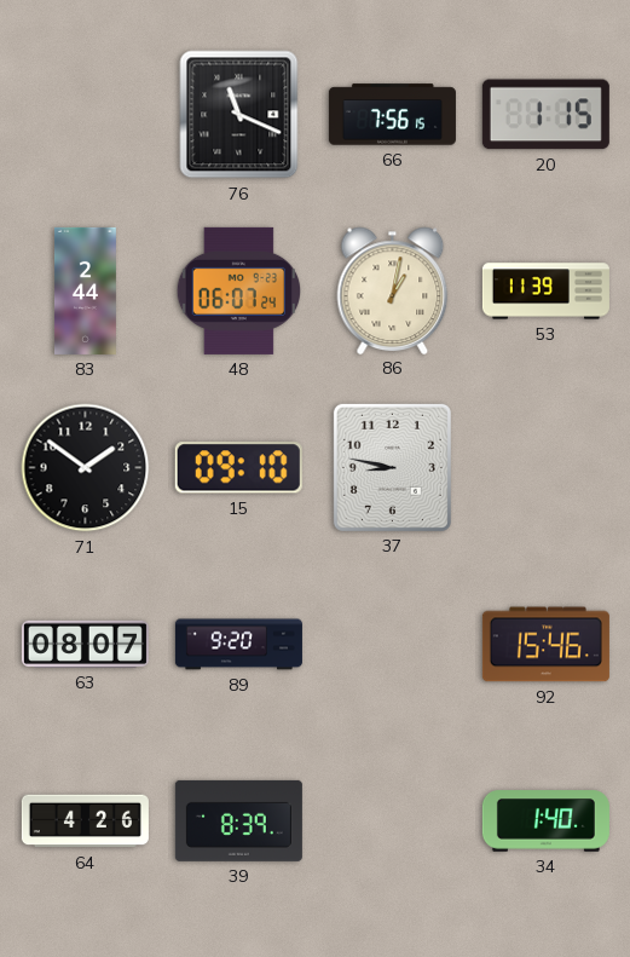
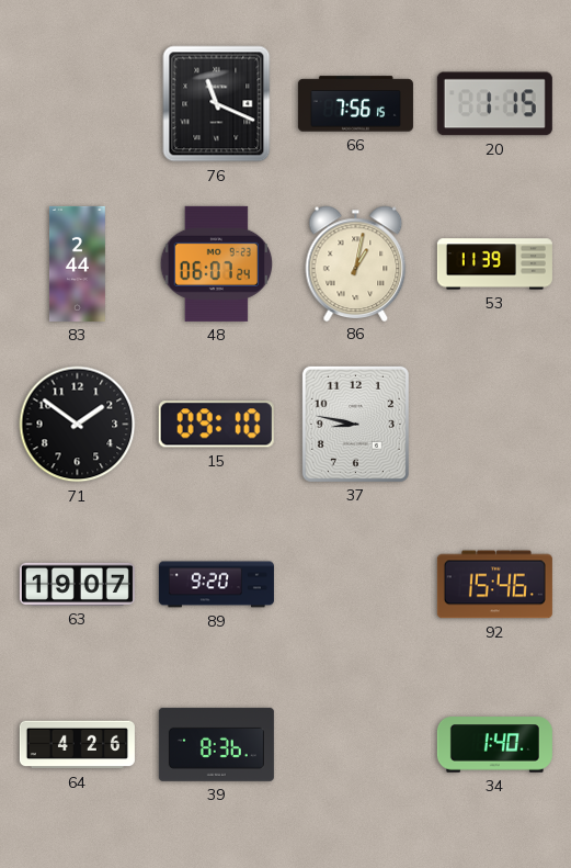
63: 08:07 -> 19:07
39: 8:39 -> 8:36
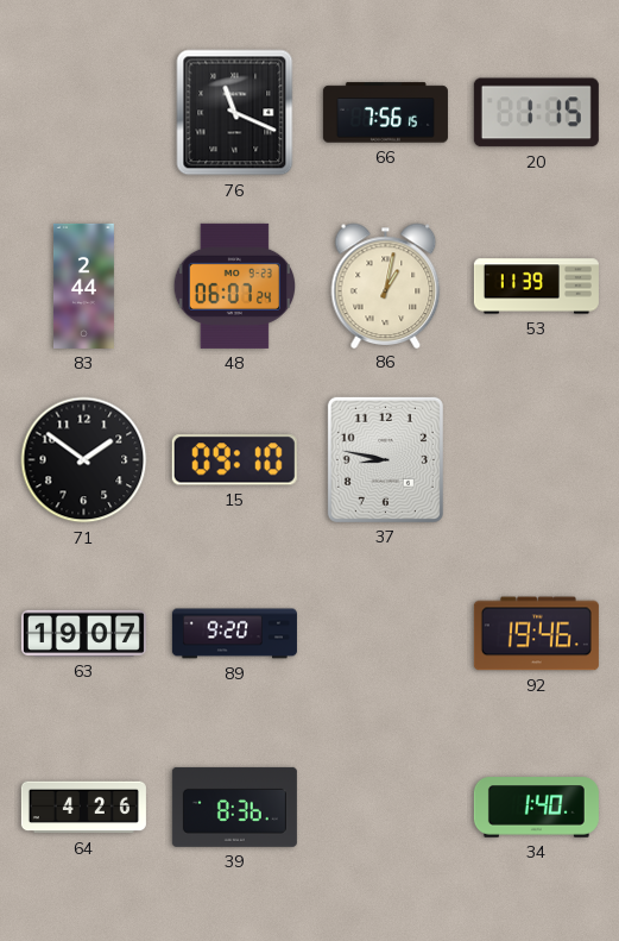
92: 15:46 -> 19:46
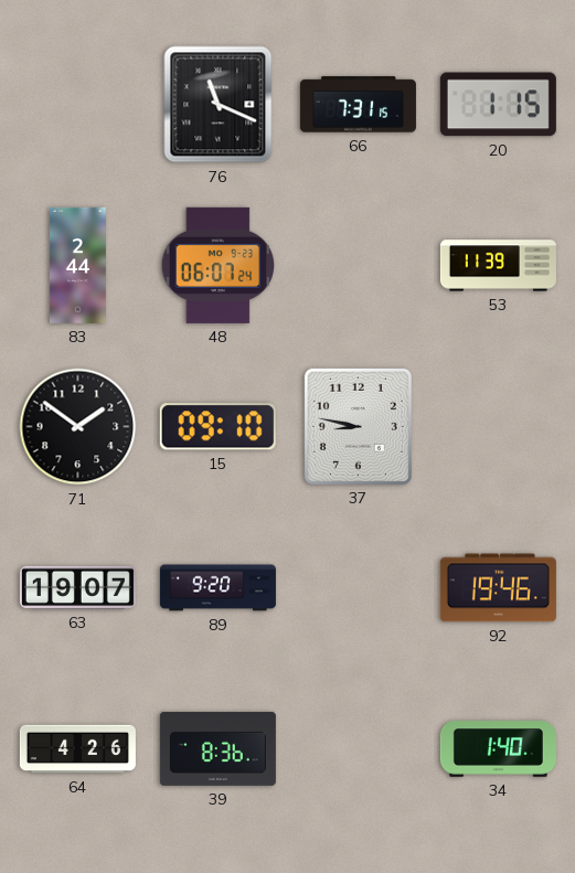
66: 7:56 -> 7:31
86: 1:02 -> none
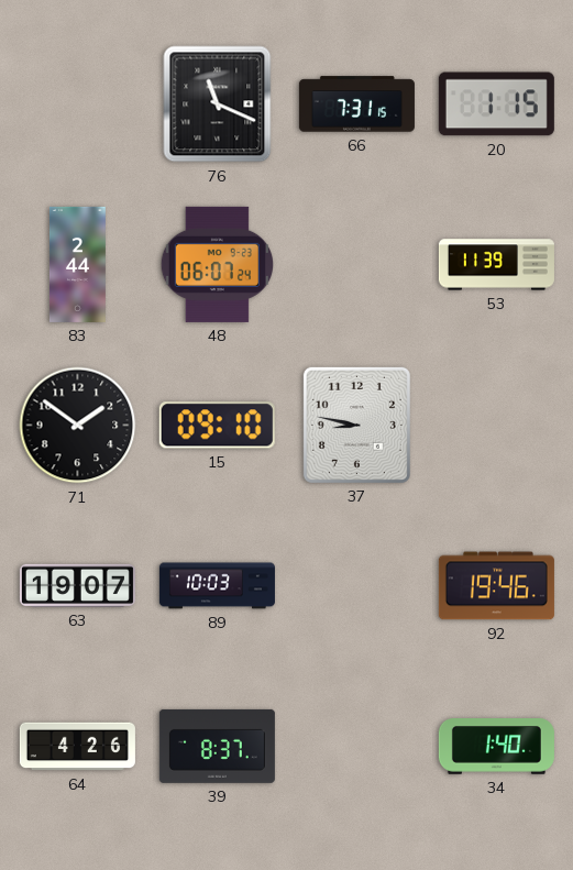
89: 9:20 -> 10:03
39: 8:36 -> 8:37
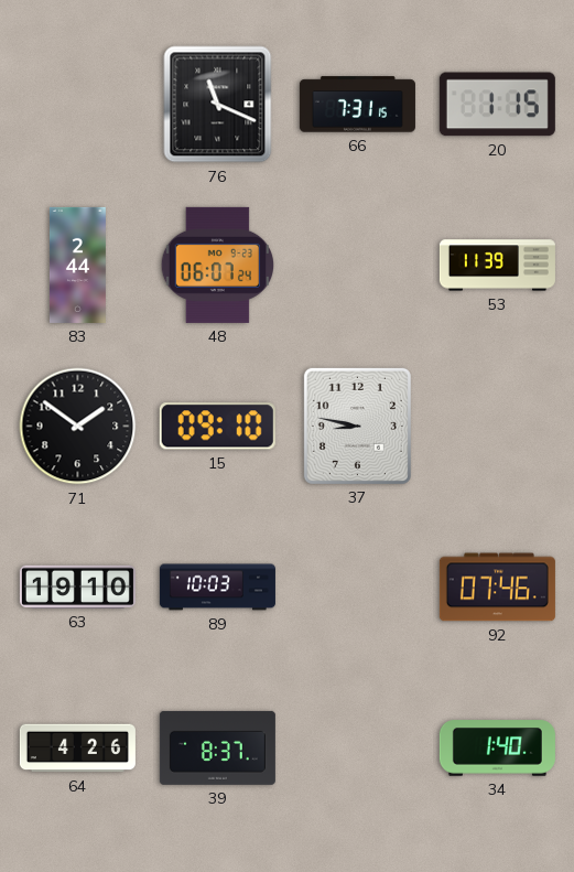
63: 19:07 -> 19:10
92: 19:46 -> 07:46
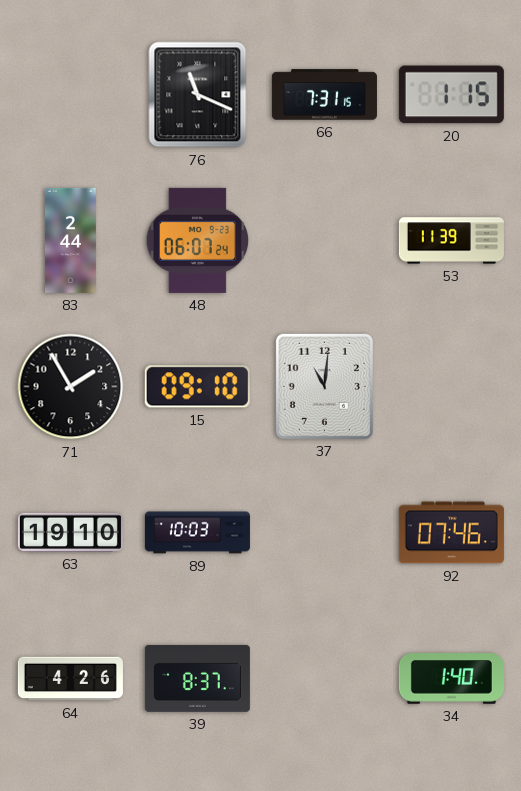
71: 1:51 -> 1:55
37: 8:47 -> 11:01
